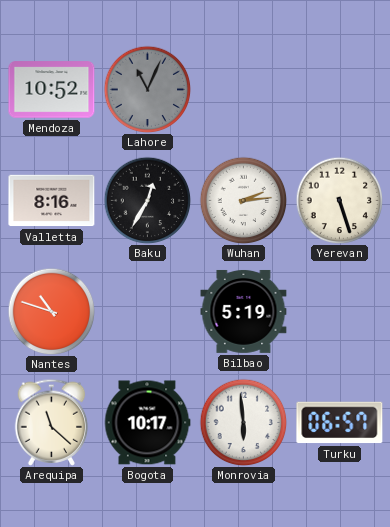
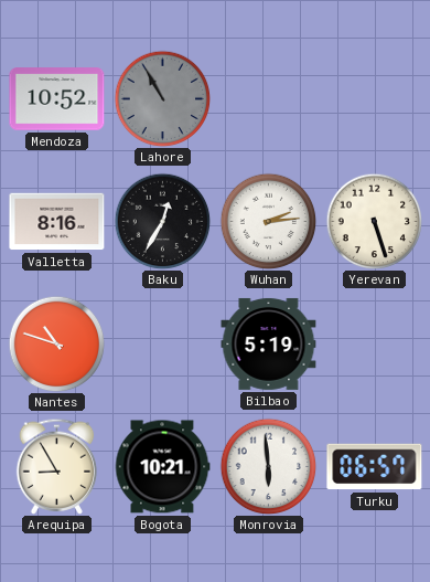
Lahore: 11:04 -> 10:55
Arequipa: 11:22 -> 8:55
Bogota: 10:17 -> 10:21
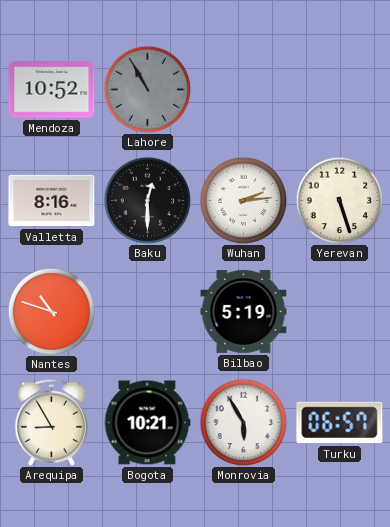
Baku: 12:35 -> 12:30
Monrovia: 5:59 -> 5:55
